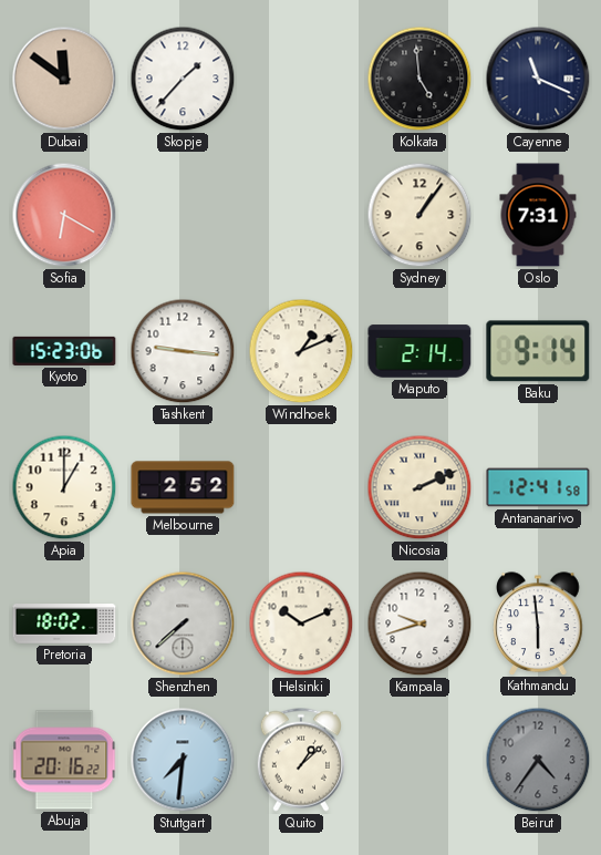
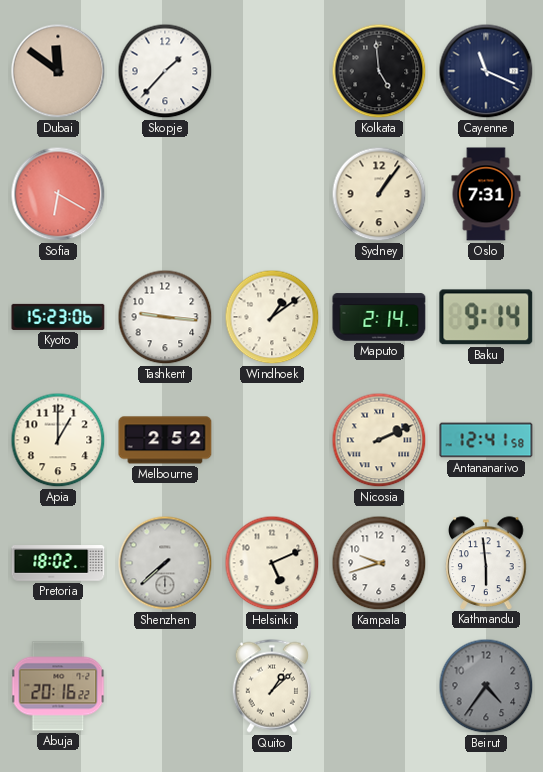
Windhoek: 1:11 -> 1:09
Helsinki: 10:11 -> 5:11
Stuttgart: 7:31 -> none
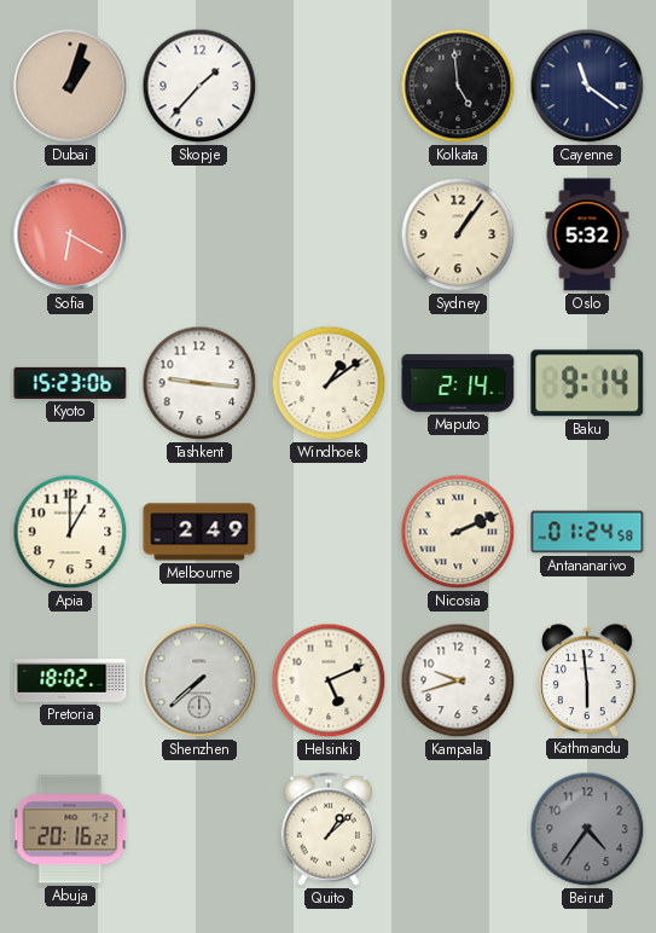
Dubai: 11:51 -> 1:03
Cayenne: 11:19 -> 11:21
Oslo: 7:31 -> 5:32
Melbourne: 2:52 -> 2:49
Antananarivo: 12:41 -> 01:24
